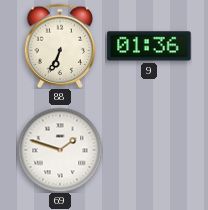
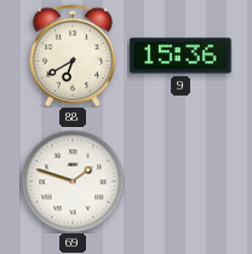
88: 6:34 -> 6:40
9: 01:36 -> 15:36
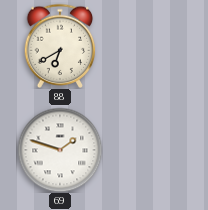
9: 15:36 -> none
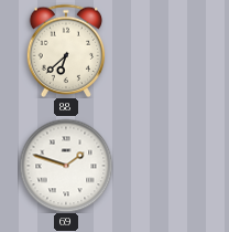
88: 6:40 -> 6:38
